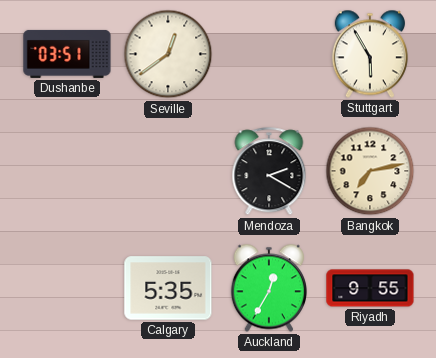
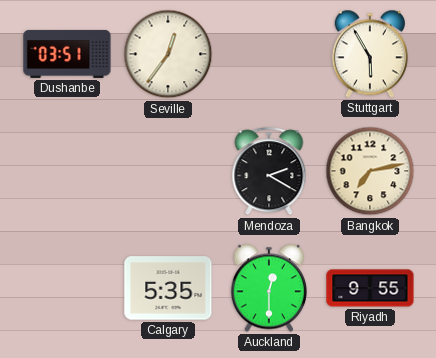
Seville: 12:39 -> 12:36
Auckland: 12:35 -> 12:30
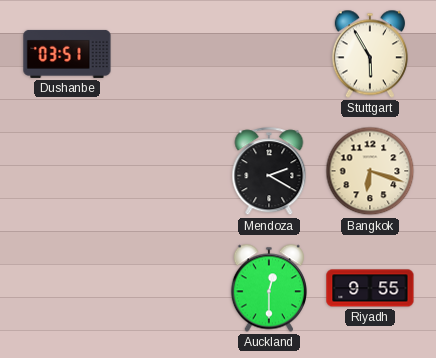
Seville: 12:36 -> none
Bangkok: 7:13 -> 6:18
Calgary: 5:35 -> none
